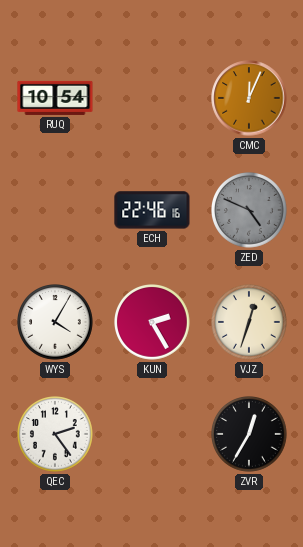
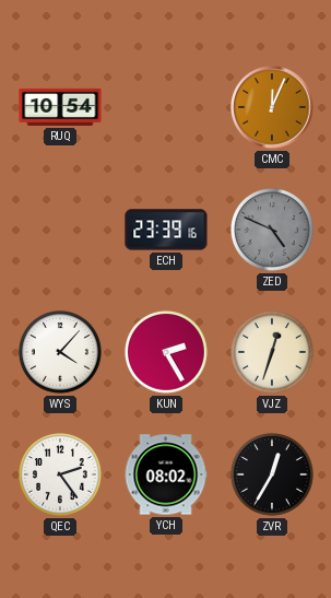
ECH: 22:46 -> 23:39
WYS: 4:05 -> 4:07
YCH: none -> 08:02
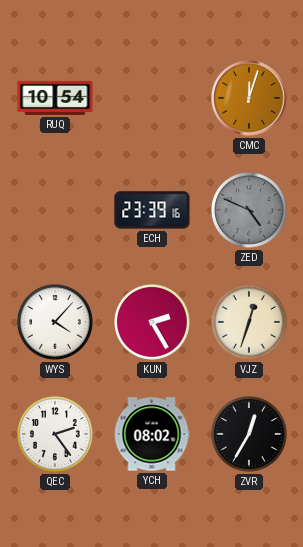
CMC: 12:04 -> 12:03
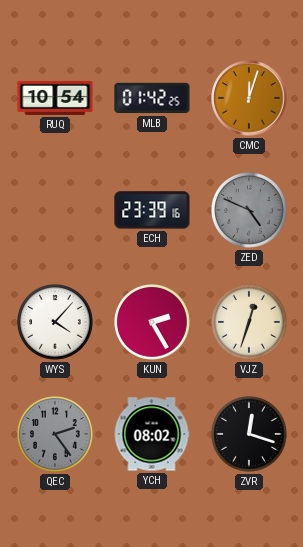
MLB: none -> 01:42
QEC dial: white -> grey
ZVR: 12:35 -> 12:18
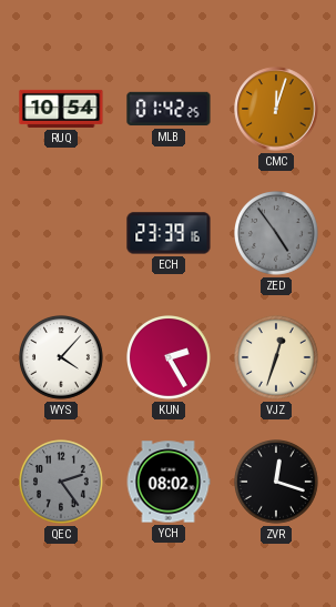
ZED: 4:49 -> 4:54
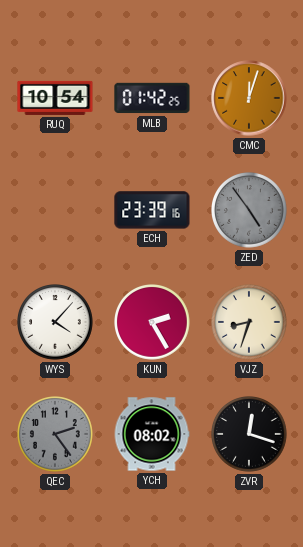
VJZ: 12:33 -> 8:33
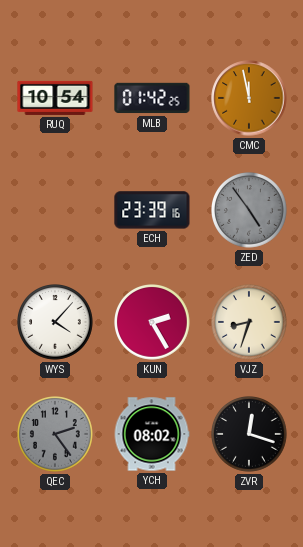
CMC: 12:03 -> 11:58
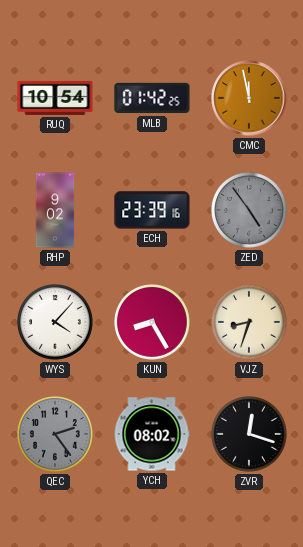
RHP: none -> 9:02
KUN: 2:25 -> 8:25
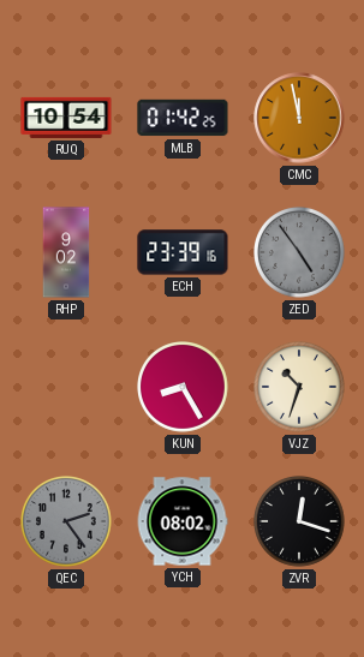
WYS: 4:07 -> none
VJZ: 8:33 -> 10:33
